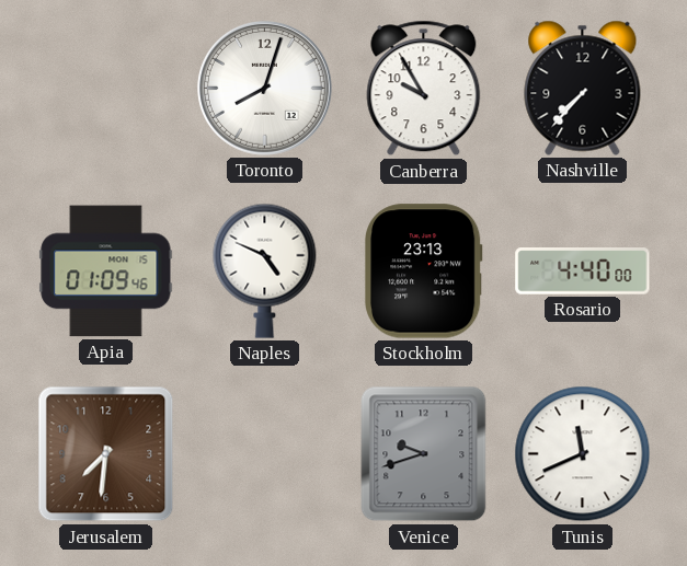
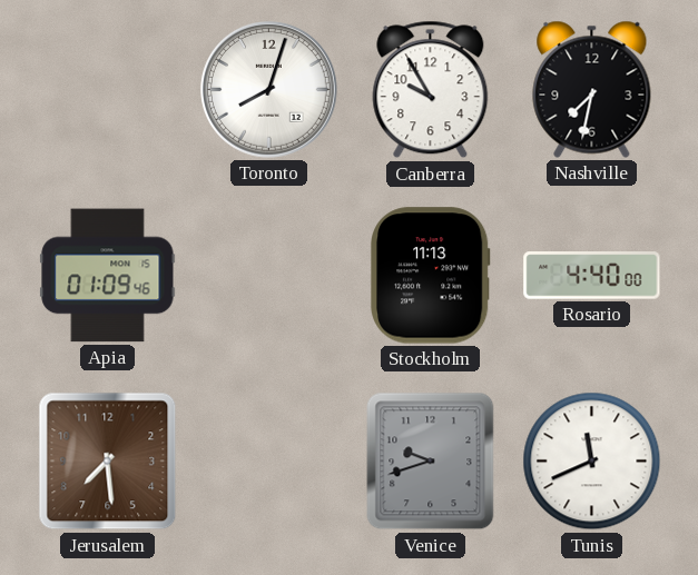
Nashville: 7:37 -> 7:32
Naples: 4:49 -> none
Stockholm: 23:13 -> 11:13
Jerusalem: 7:31 -> 7:29
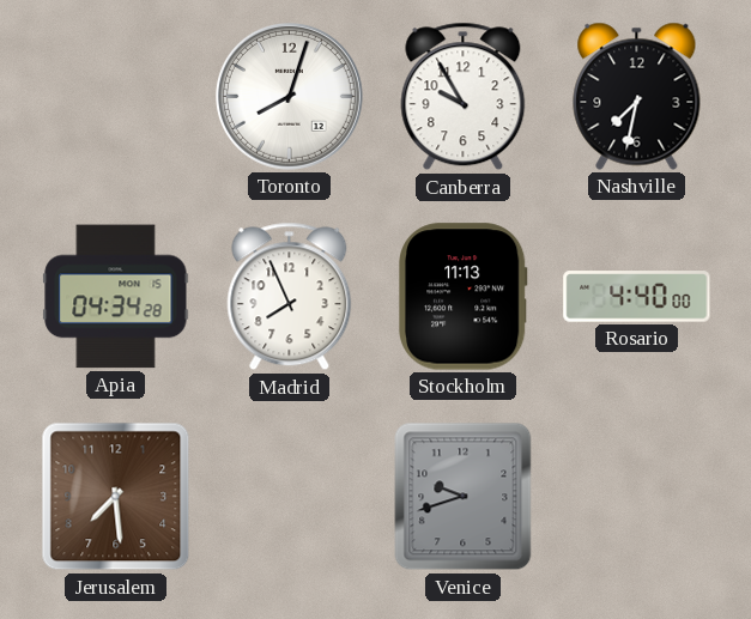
Apia: 01:09 -> 04:34
Madrid: none -> 7:56
Tunis: 11:41 -> none
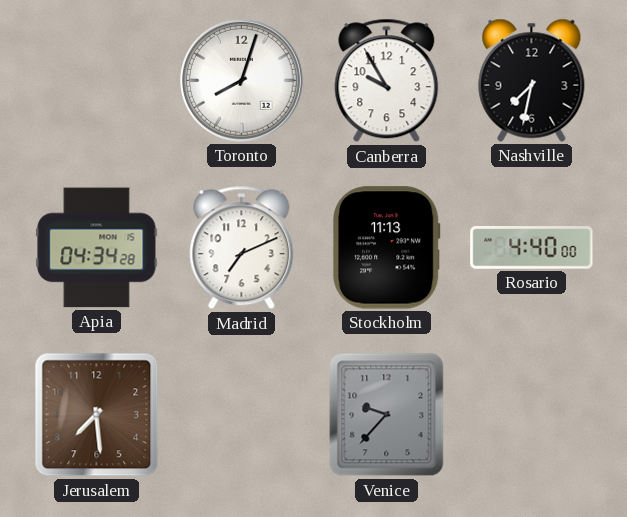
Madrid: 7:56 -> 7:11
Venice: 9:42 -> 9:37
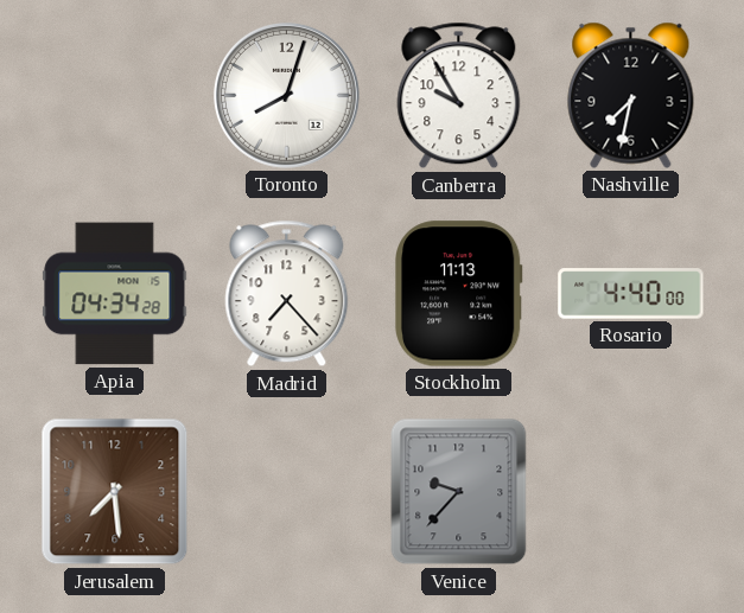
Madrid: 7:11 -> 7:23
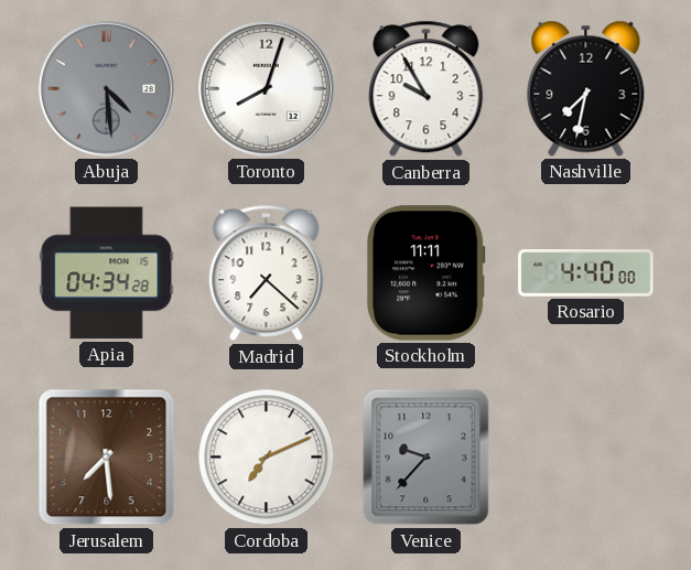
Abuja: none -> 4:29
Madrid: 7:23 -> 7:22
Stockholm: 11:13 -> 11:11
Cordoba: none -> 7:11
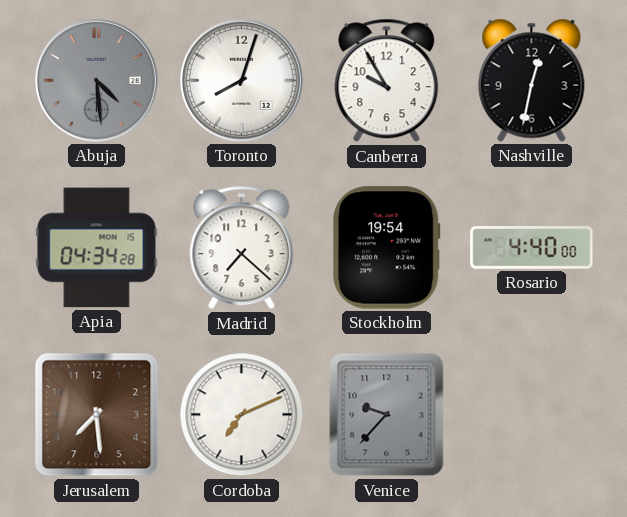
Nashville: 7:32 -> 12:32
Stockholm: 11:11 -> 19:54
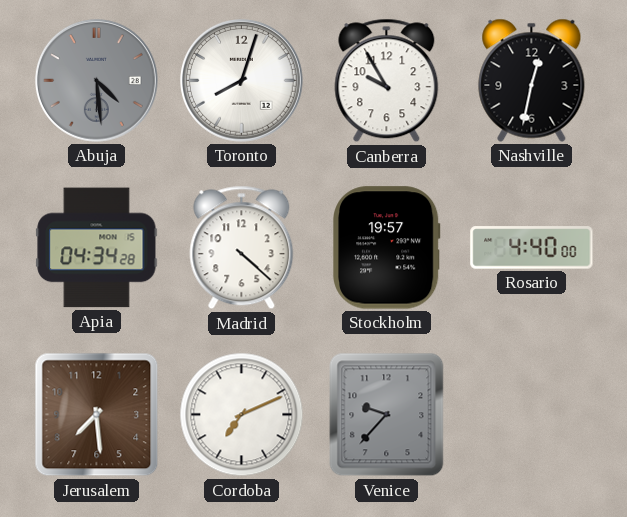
Madrid: 7:22 -> 4:22
Stockholm: 19:54 -> 19:57
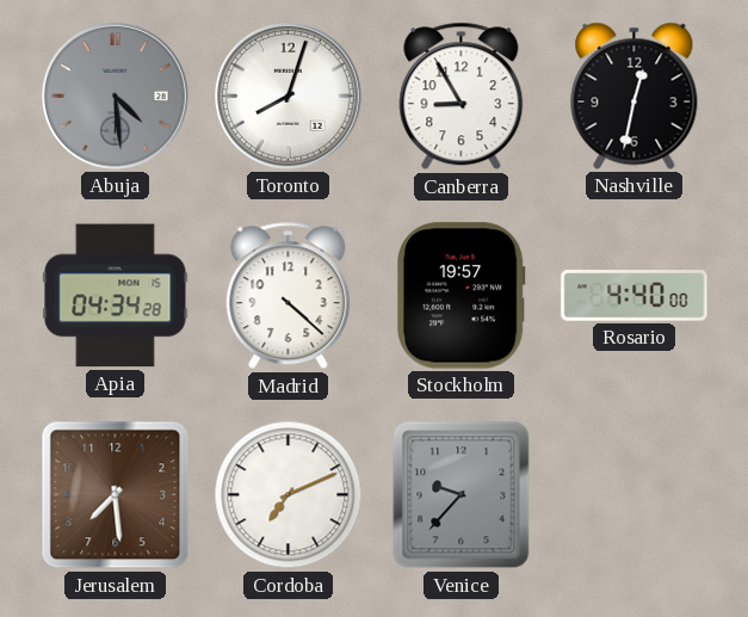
Canberra: 9:55 -> 8:55
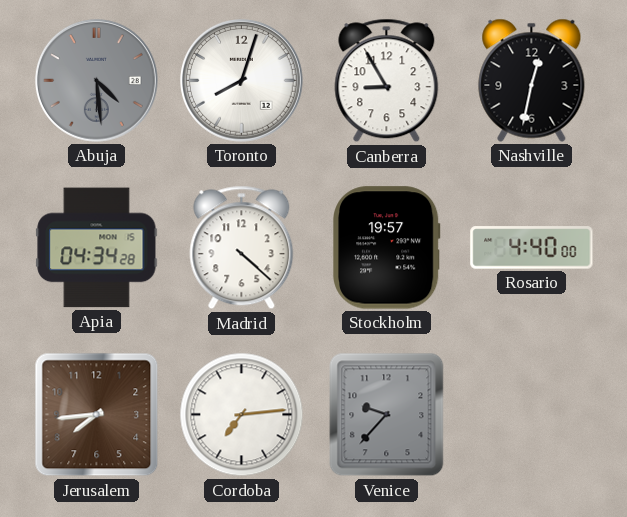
Jerusalem: 7:29 -> 7:44
Cordoba: 7:11 -> 7:14
